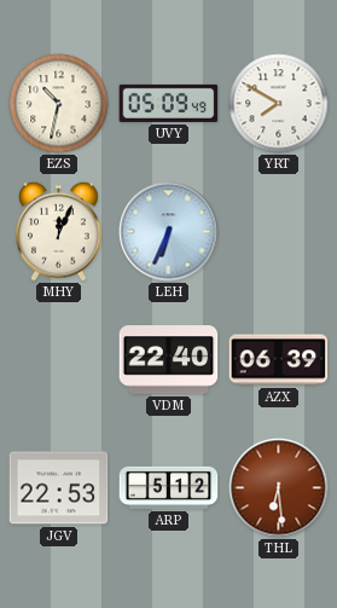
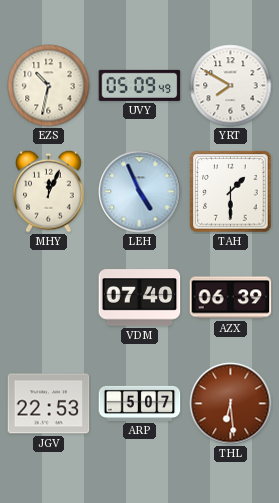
LEH: 6:34 -> 4:56
TAH: none -> 1:30
VDM: 22:40 -> 07:40
ARP: 5:12 -> 5:07
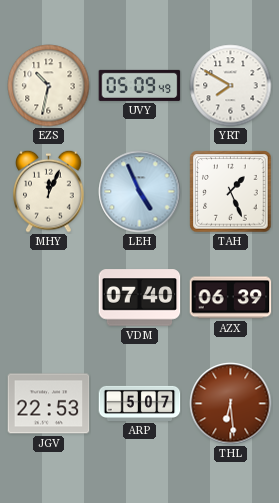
TAH: 1:30 -> 1:26
